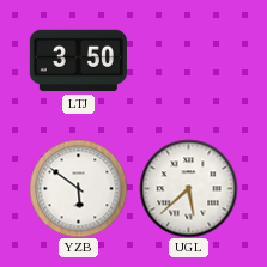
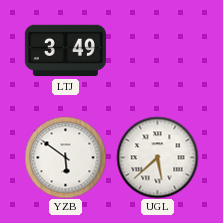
LTJ: 3:50 -> 3:49
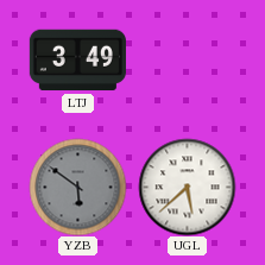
YZB dial: white -> grey
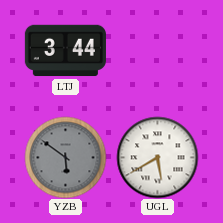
LTJ: 3:49 -> 3:44
UGL: 5:38 -> 5:40
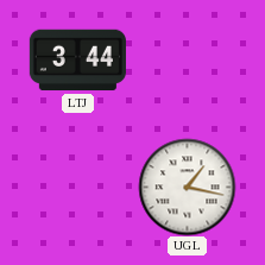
YZB: 5:51 -> none
UGL: 5:40 -> 1:17
